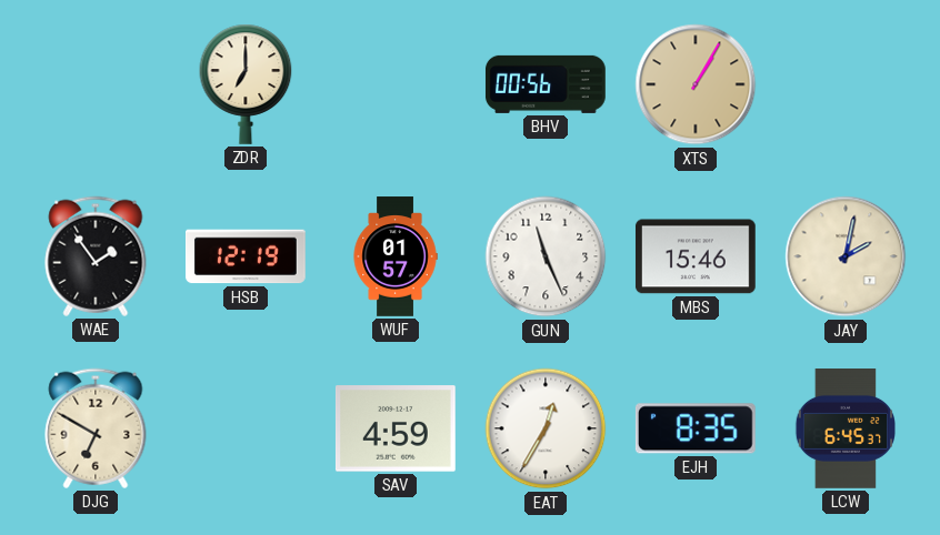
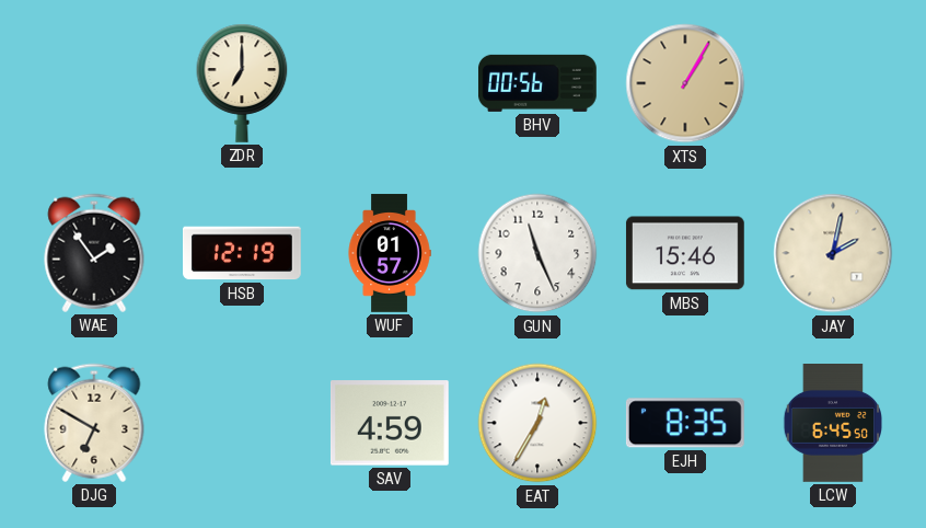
LCW: 6:45:37 -> 6:45:50
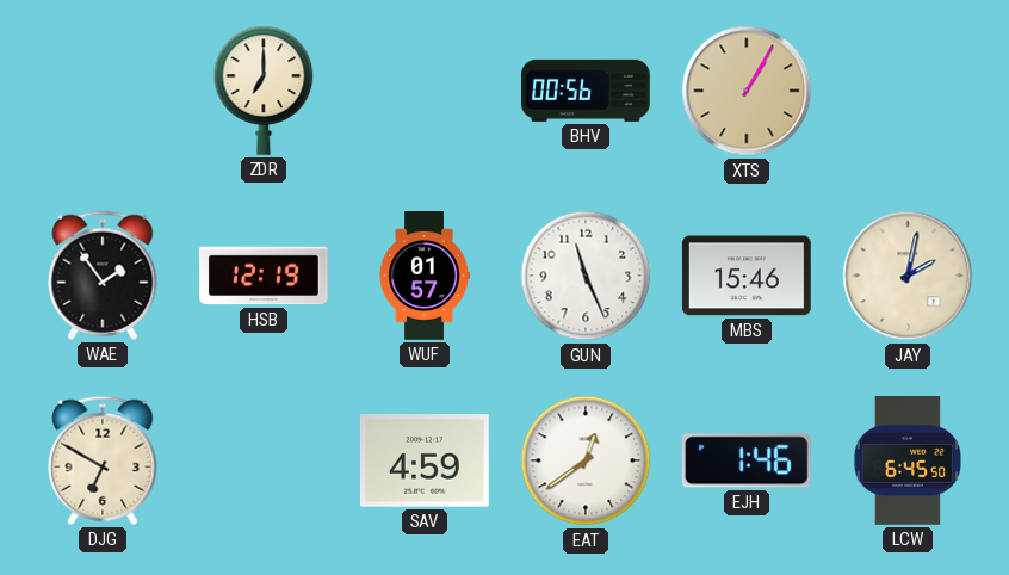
EAT: 12:35 -> 12:39
EJH: 8:35 -> 1:46
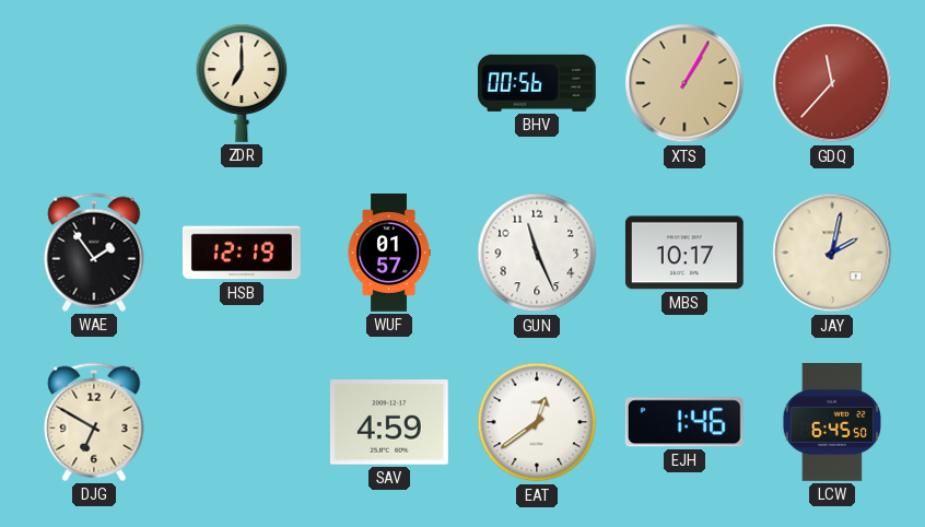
GDQ: none -> 11:37
MBS: 15:46 -> 10:17
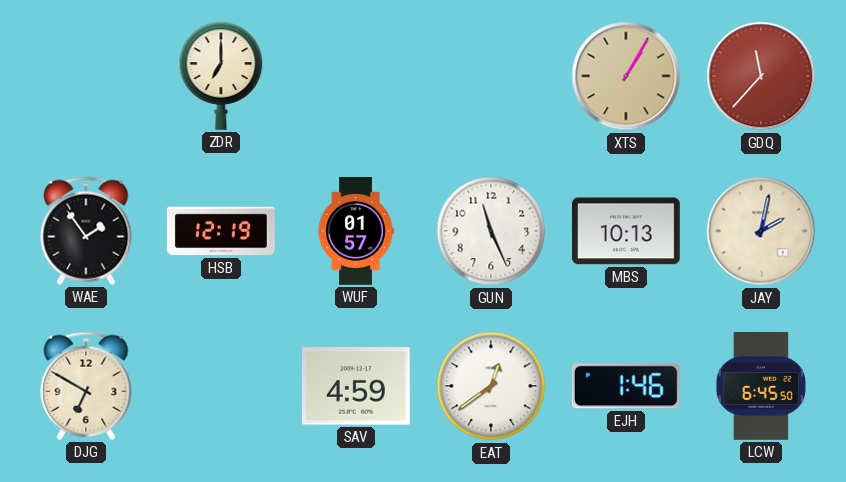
BHV: 00:56 -> none
MBS: 10:17 -> 10:13
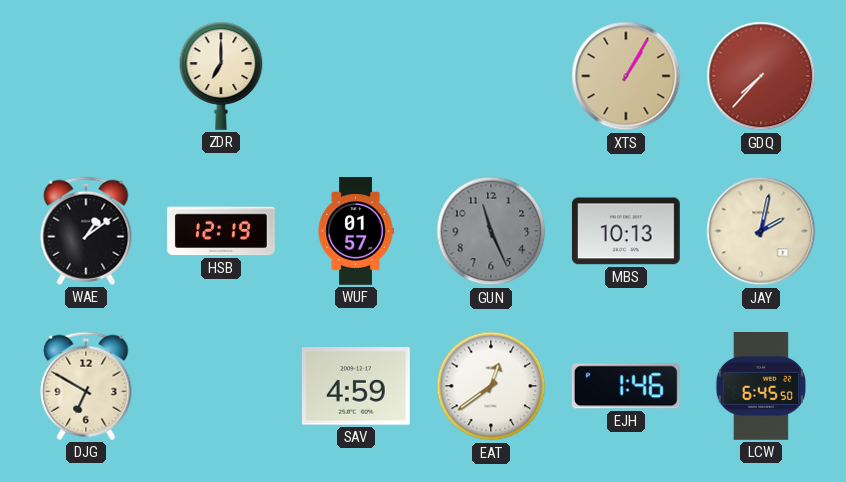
GDQ: 11:37 -> 7:37
WAE: 1:54 -> 1:09
GUN dial: white -> grey
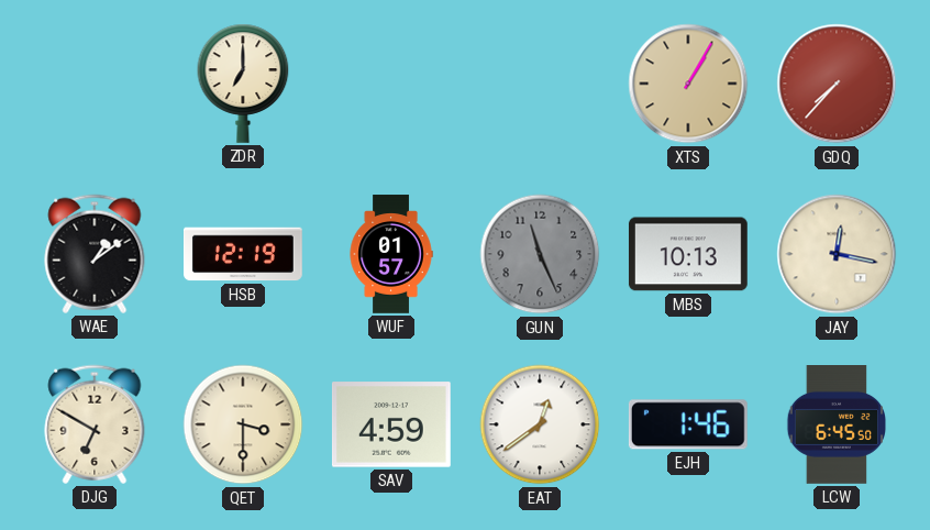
JAY: 2:02 -> 12:17
QET: none -> 3:30
